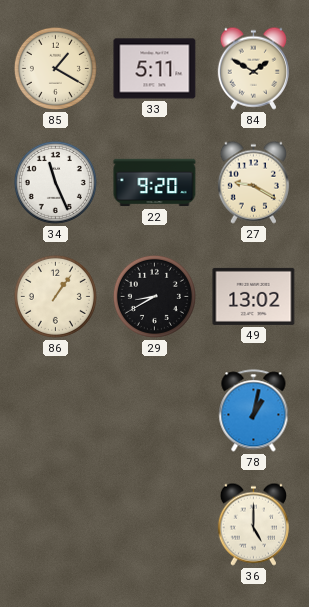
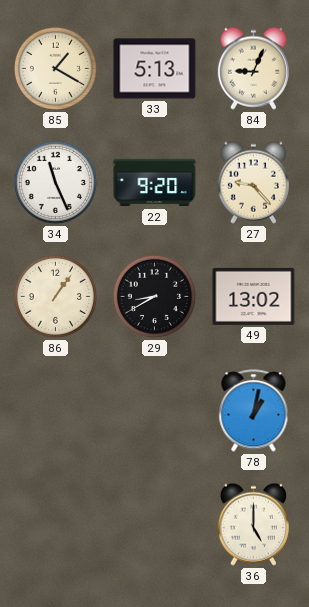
33: 5:11 -> 5:13
84: 1:50 -> 9:04
27: 9:20 -> 9:23
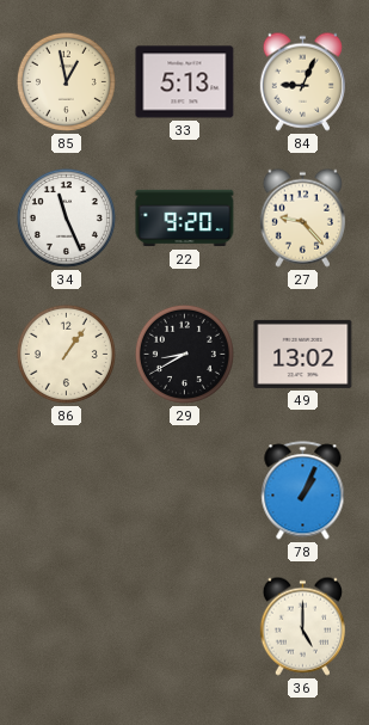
85: 1:20 -> 12:58
78: 1:02 -> 1:04
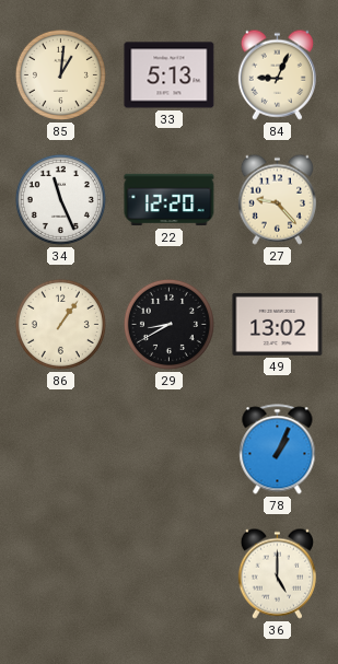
85: 12:58 -> 1:01
22: 9:20 -> 12:20
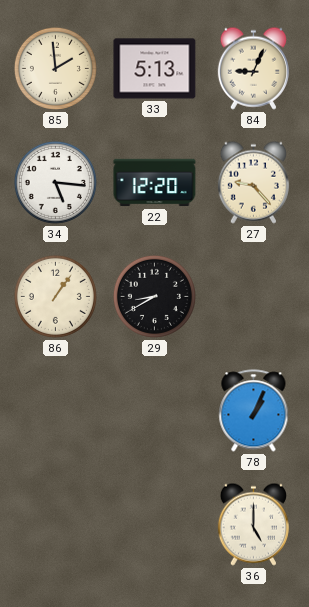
85: 1:01 -> 1:59
34: 11:26 -> 5:16
49: 13:02 -> none
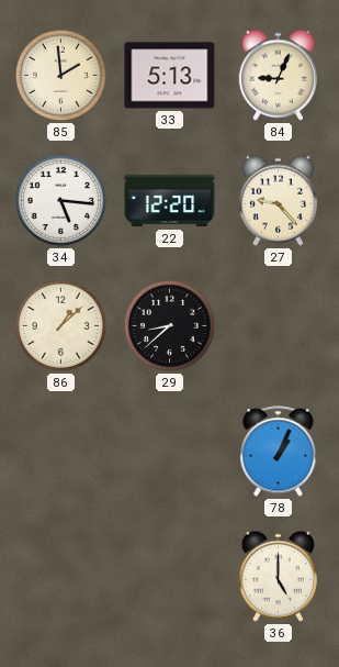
86: 1:06 -> 1:08
29: 8:40 -> 8:38
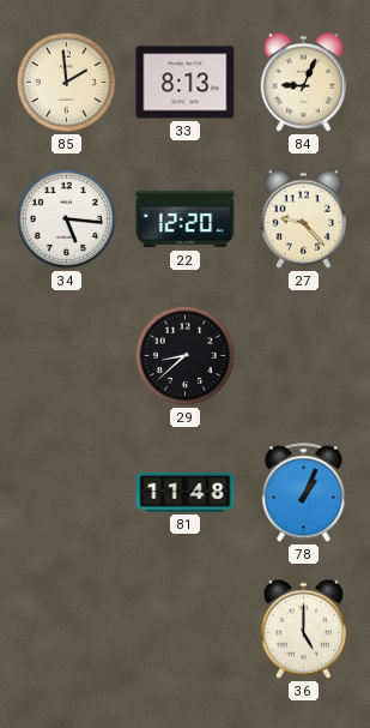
33: 5:13 -> 8:13
86: 1:08 -> none
81: none -> 11:48
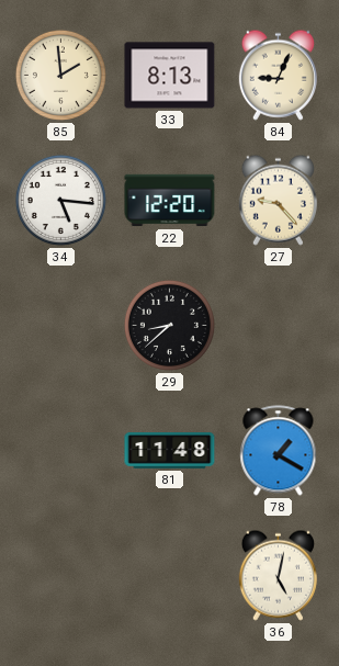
78: 1:04 -> 1:20
36: 5:00 -> 5:02
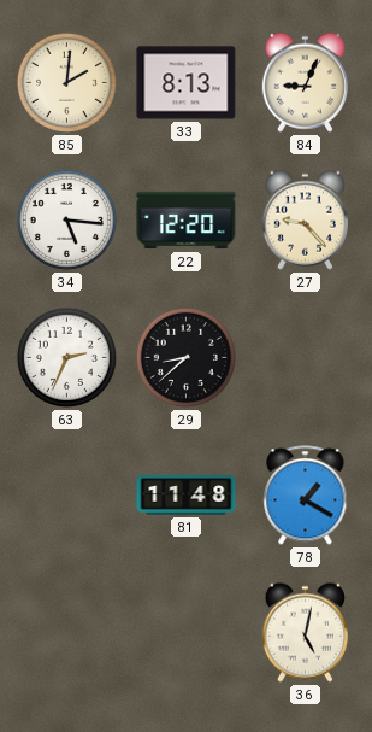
85: 1:59 -> 2:01
63: none -> 2:34
